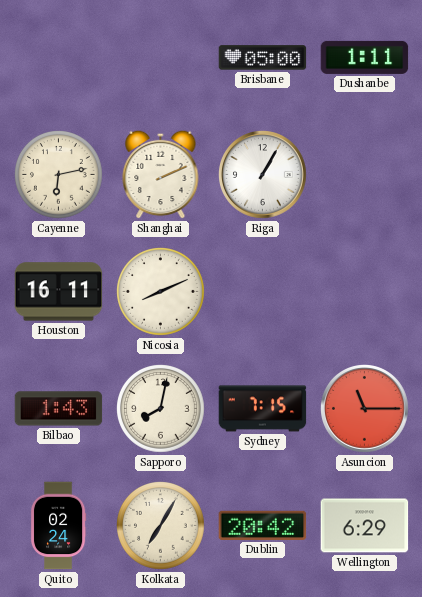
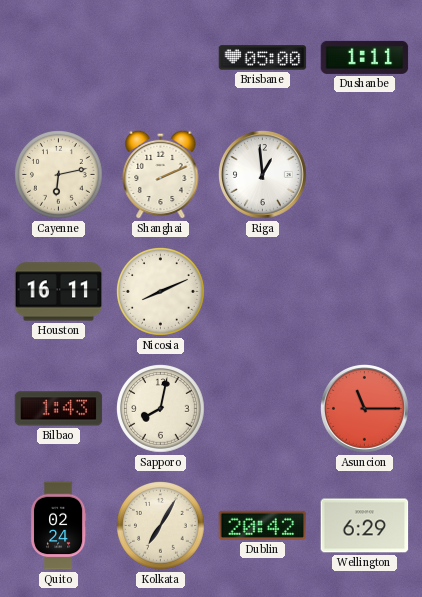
Riga: 1:05 -> 12:59
Sydney: 7:15 -> none
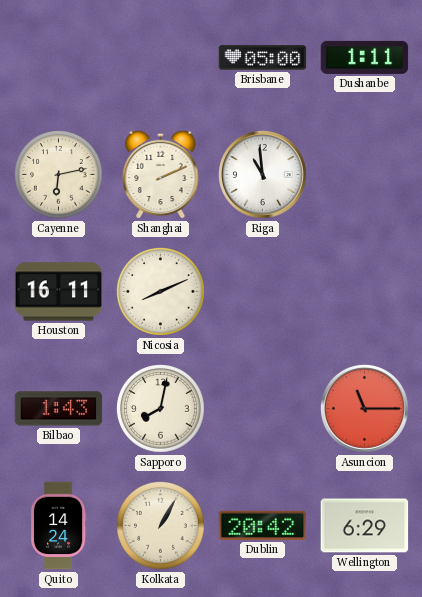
Riga: 12:59 -> 10:59
Quito: 02:24 -> 14:24
Kolkata: 7:05 -> 1:05
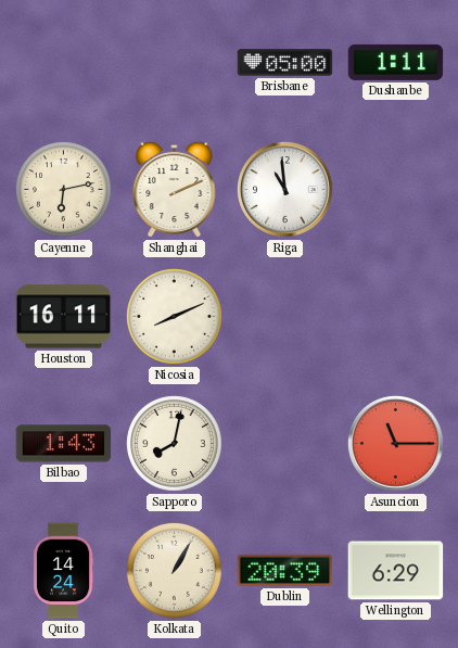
Dublin: 20:42 -> 20:39
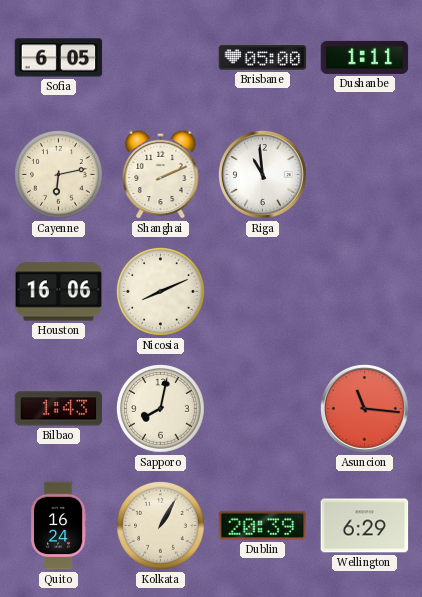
Sofia: none -> 6:05
Houston: 16:11 -> 16:06
Asuncion: 11:15 -> 11:16
Quito: 14:24 -> 16:24
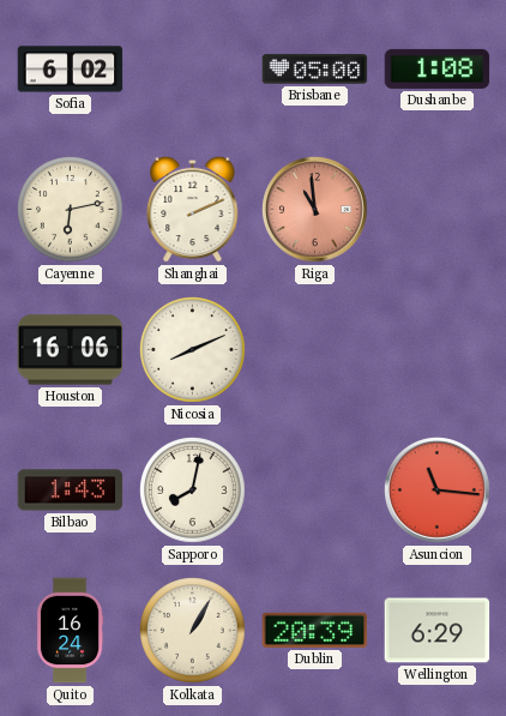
Sofia: 6:05 -> 6:02
Dushanbe: 1:11 -> 1:08
Riga dial: white -> salmon
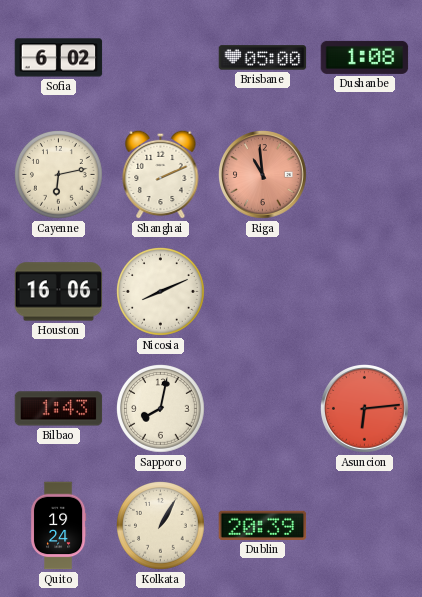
Asuncion: 11:16 -> 6:14
Quito: 16:24 -> 19:24
Wellington: 6:29 -> none
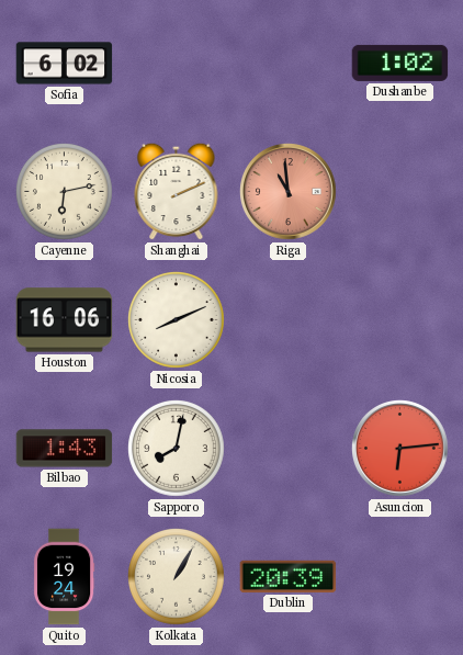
Brisbane: 05:00 -> none
Dushanbe: 1:08 -> 1:02
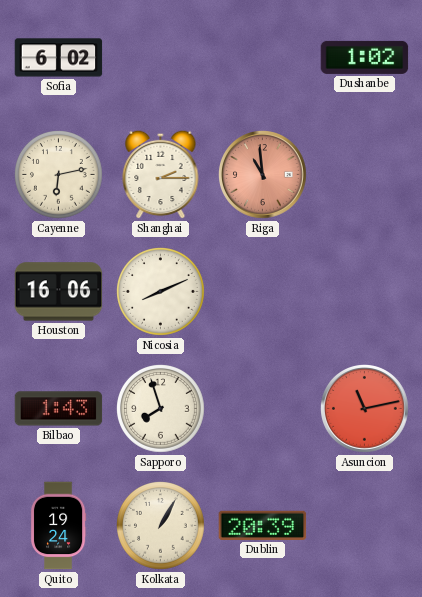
Shanghai: 2:11 -> 2:15
Sapporo: 8:02 -> 7:57
Asuncion: 6:14 -> 11:13
